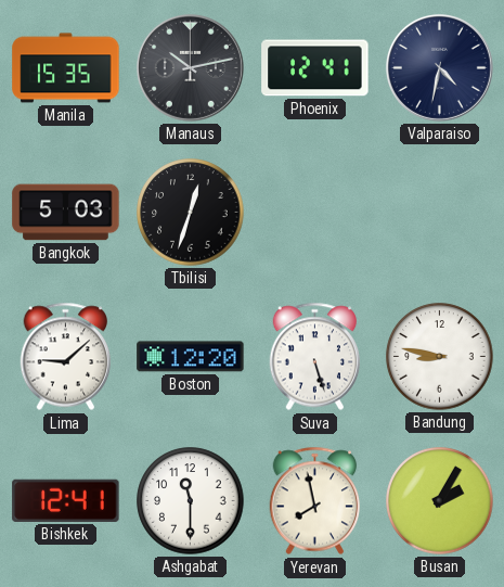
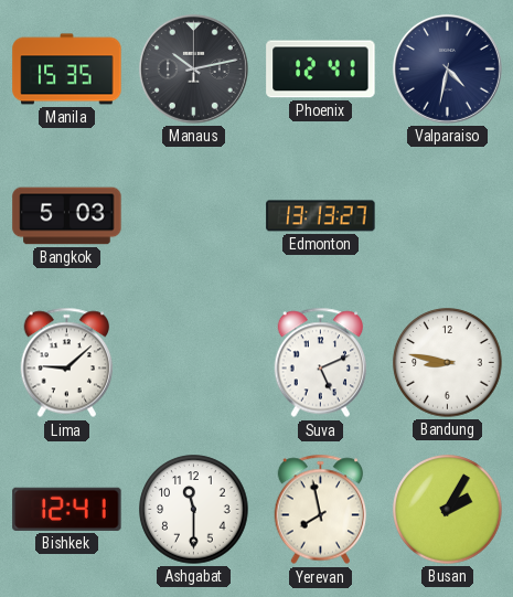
Tbilisi: 12:33 -> none
Edmonton: none -> 13:13
Boston: 12:20 -> none
Suva: 5:27 -> 5:11
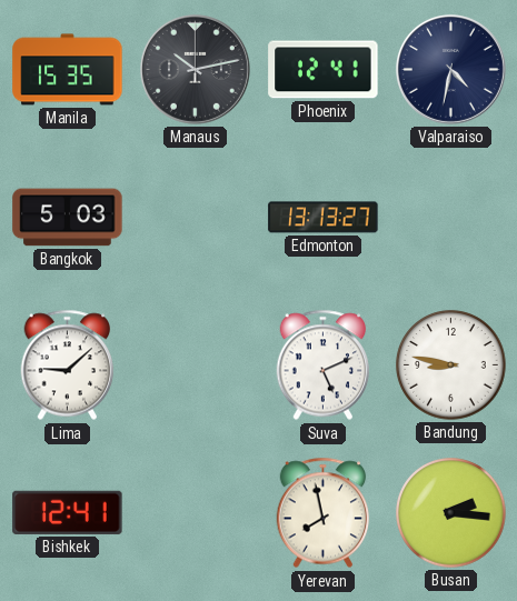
Ashgabat: 11:30 -> none
Busan: 2:05 -> 2:16
